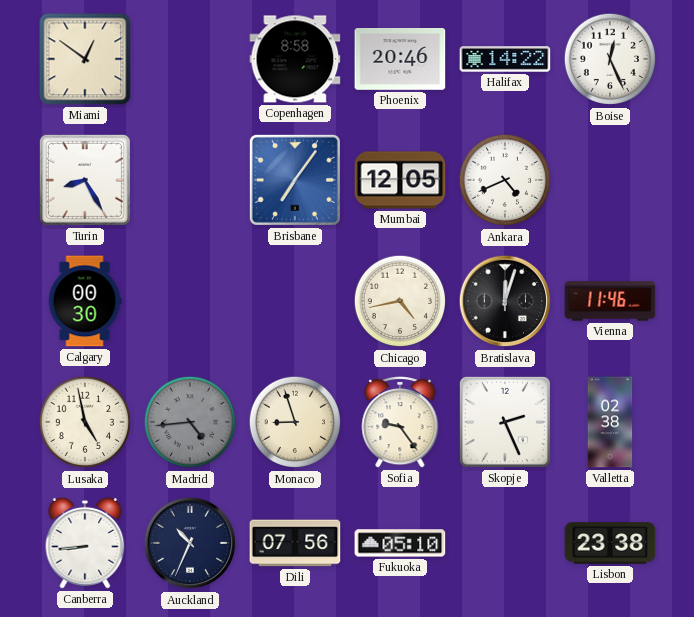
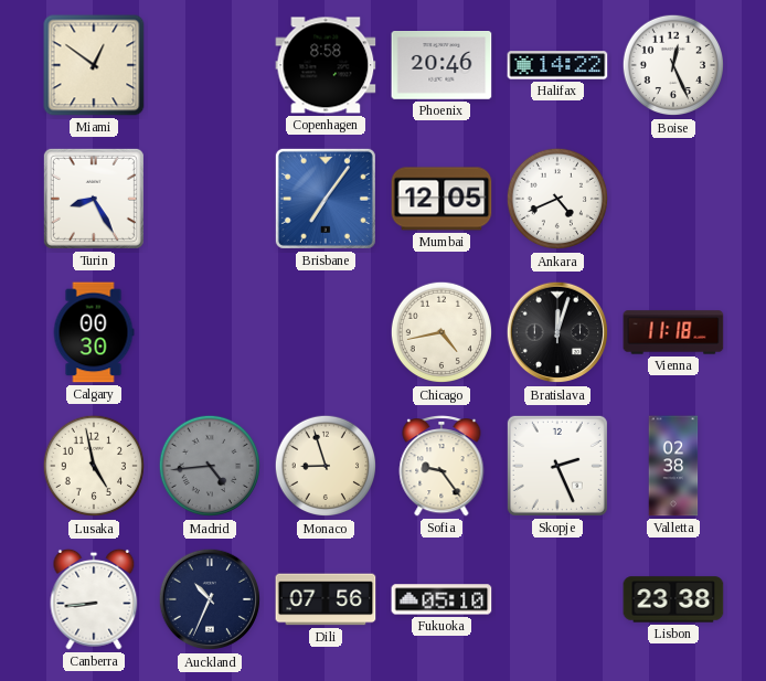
Vienna: 11:46 -> 11:18
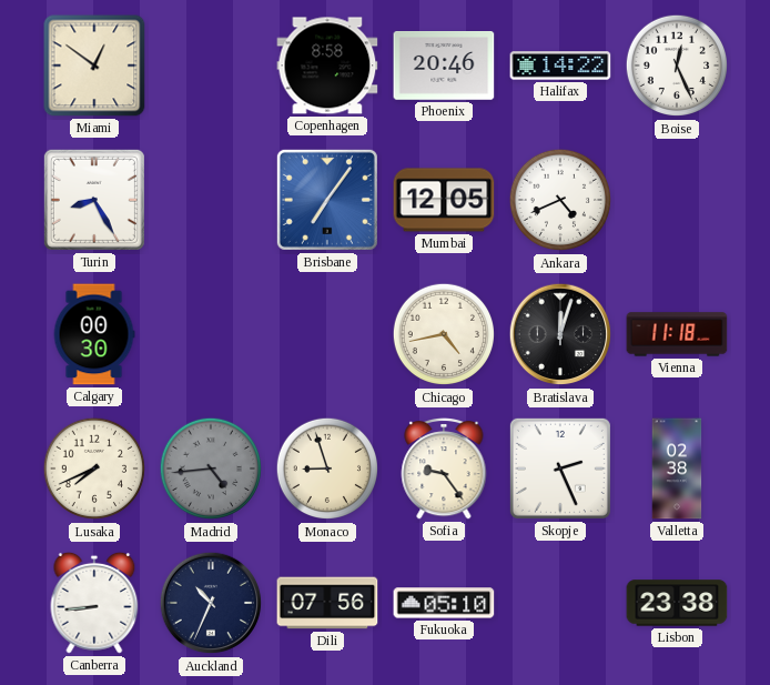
Lusaka: 4:58 -> 7:41
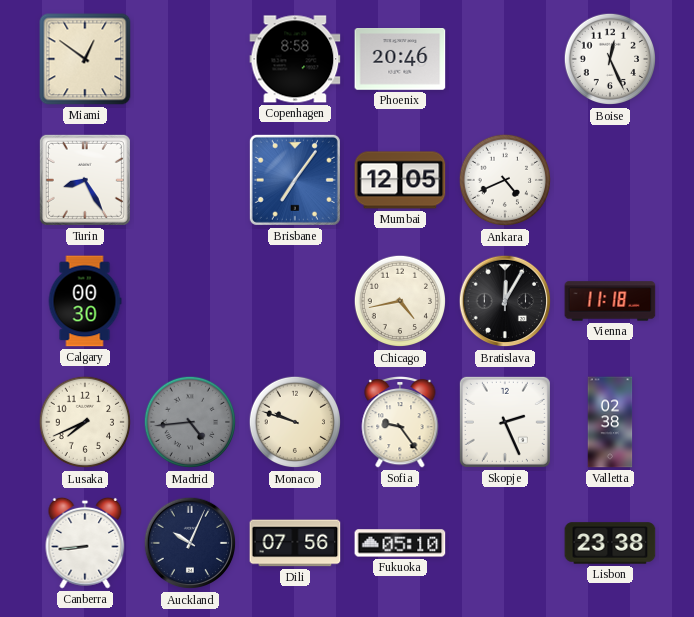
Halifax: 14:22 -> none
Bratislava: 12:03 -> 12:05
Monaco: 8:57 -> 9:48
Auckland: 10:34 -> 10:04
